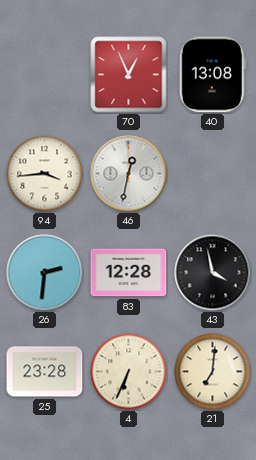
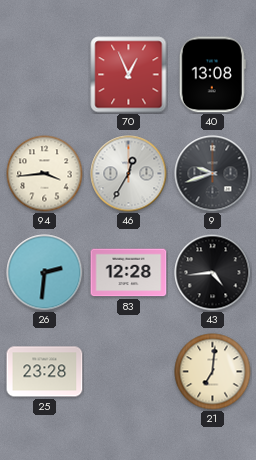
46: 12:32 -> 12:35
9: none -> 9:42
43: 3:58 -> 4:44
4: 6:34 -> none
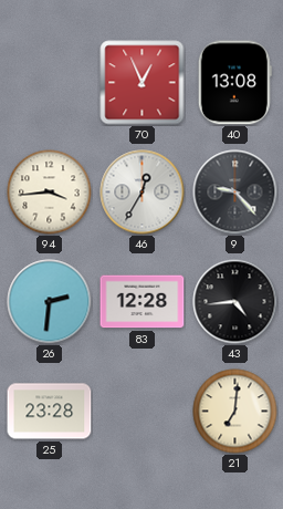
9: 9:42 -> 9:23
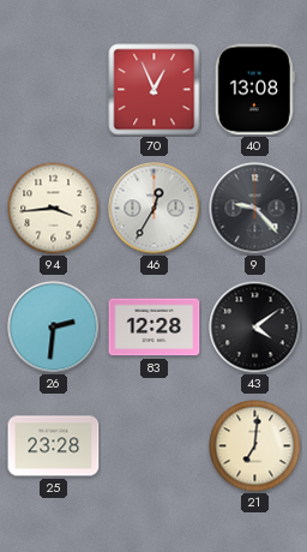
43: 4:44 -> 4:09
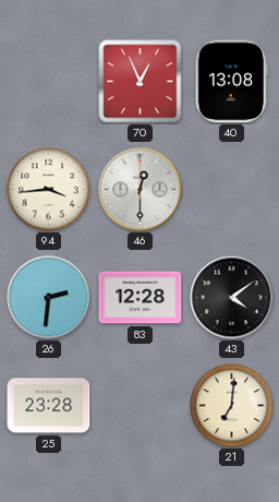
46: 12:35 -> 12:30
9: 9:23 -> none
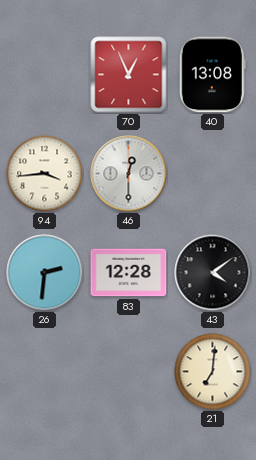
25: 23:28 -> none
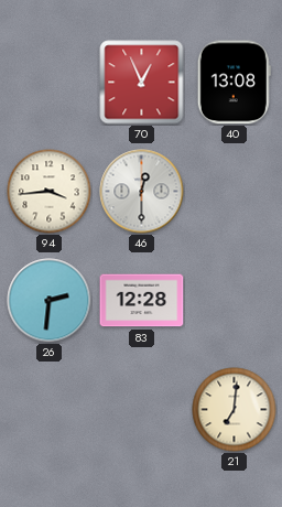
43: 4:09 -> none
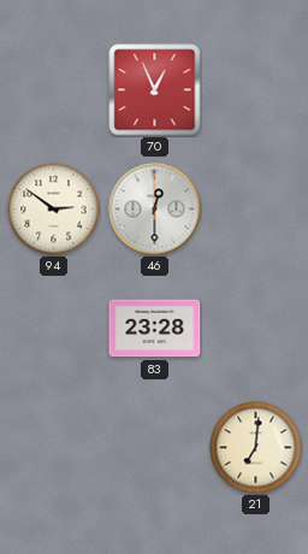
40: 13:08 -> none
94: 3:44 -> 2:51
26: 2:31 -> none
83: 12:28 -> 23:28
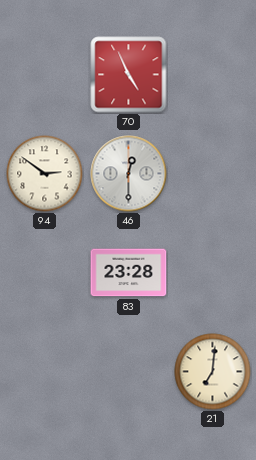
70: 12:56 -> 4:56
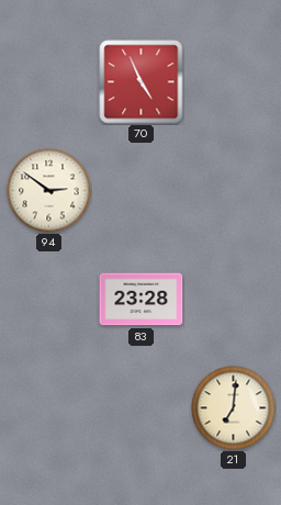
46: 12:30 -> none
